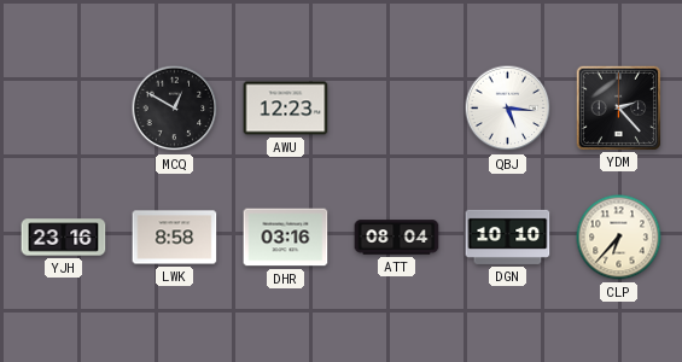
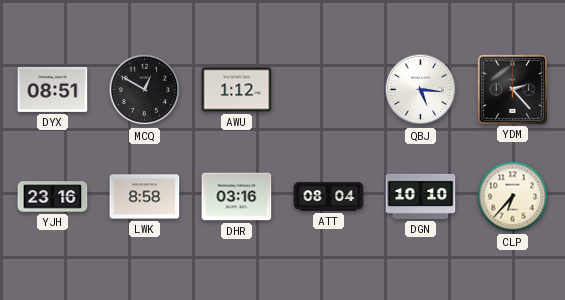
DYX: none -> 08:51
AWU: 12:23 -> 1:12
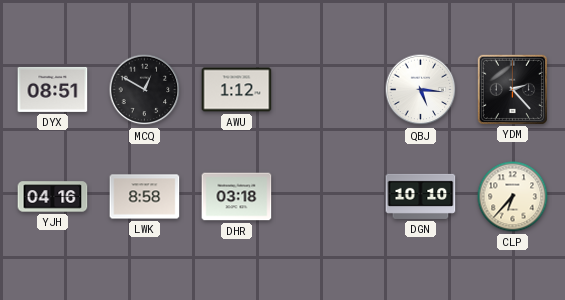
YJH: 23:16 -> 04:16
DHR: 03:16 -> 03:18
ATT: 08:04 -> none
